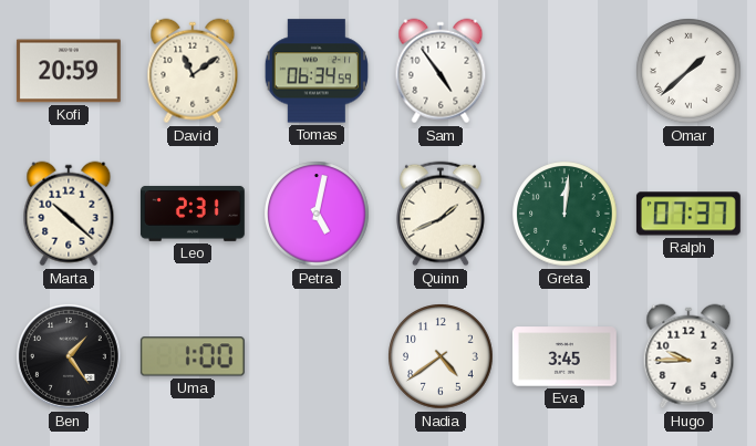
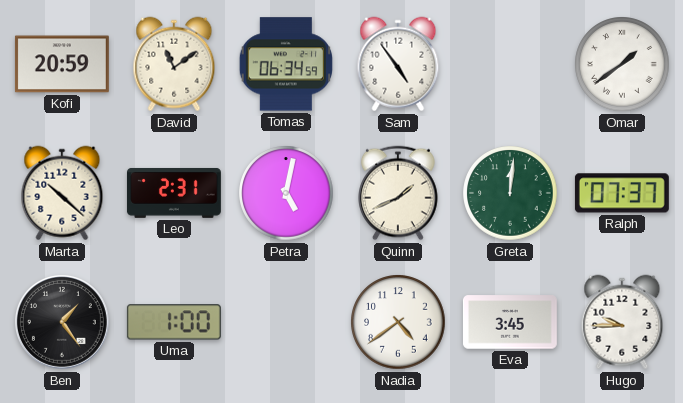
Omar: 1:38 -> 1:39
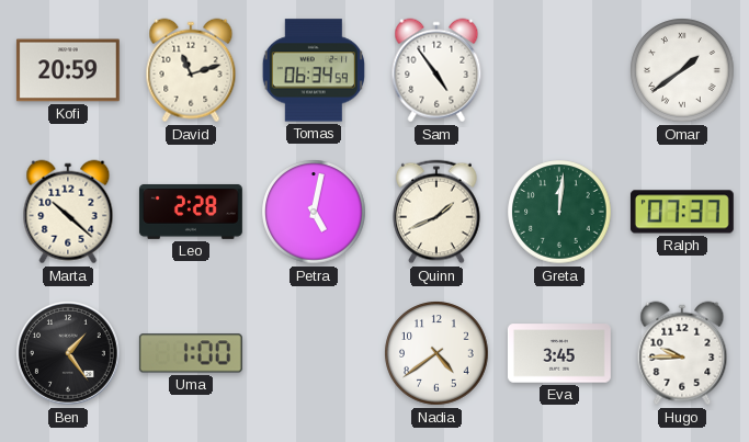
David: 11:09 -> 11:12
Leo: 2:31 -> 2:28
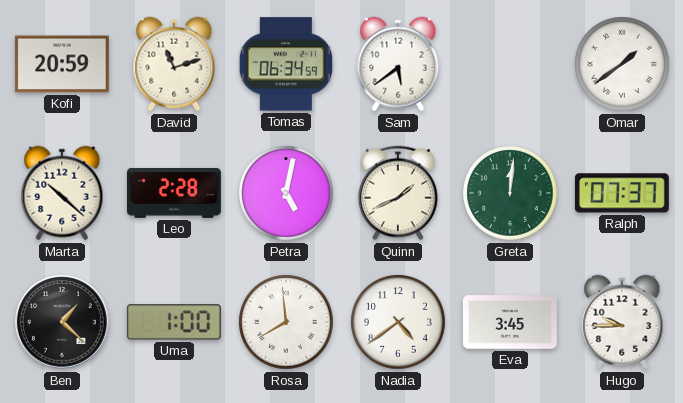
Sam: 4:54 -> 5:39
Ben: 1:24 -> 1:22
Rosa: none -> 7:59
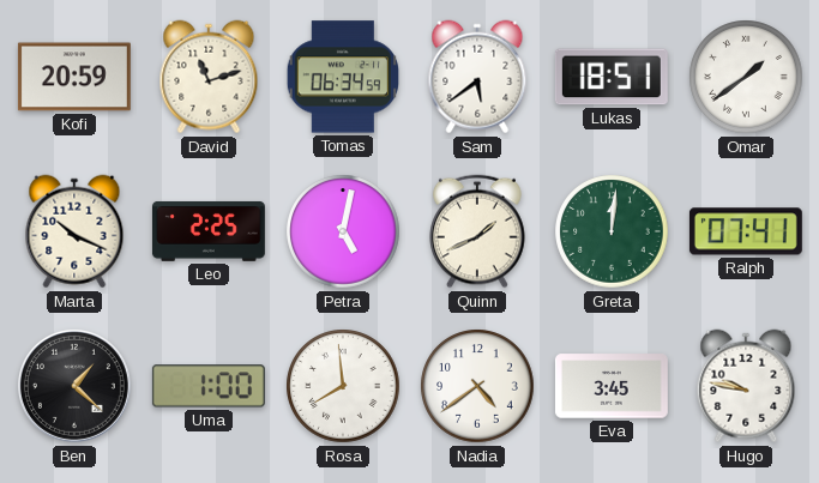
Lukas: none -> 18:51
Marta: 10:22 -> 10:19
Leo: 2:28 -> 2:25
Ralph: 07:37 -> 07:41
Hugo: 9:45 -> 9:47
